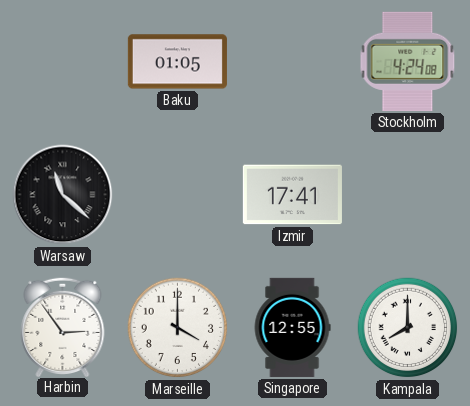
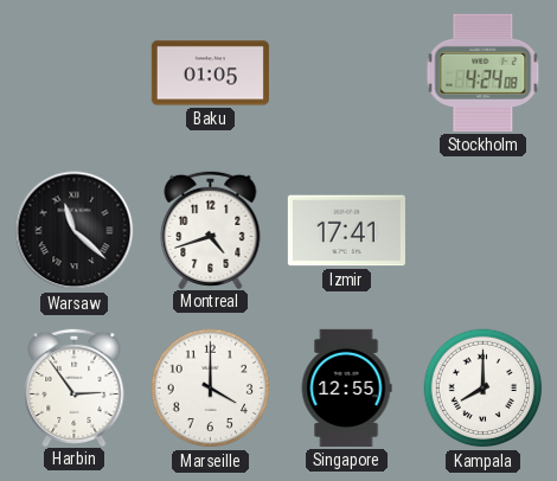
Montreal: none -> 4:42
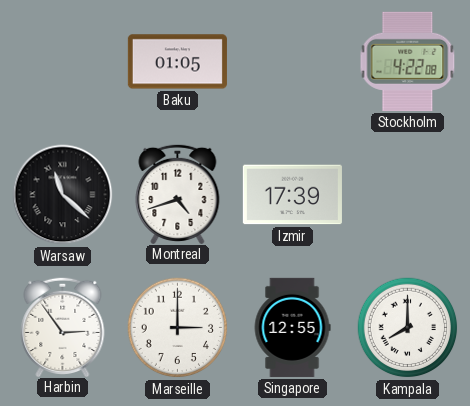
Stockholm: 4:24 -> 4:22
Izmir: 17:41 -> 17:39
Marseille: 4:00 -> 3:00
